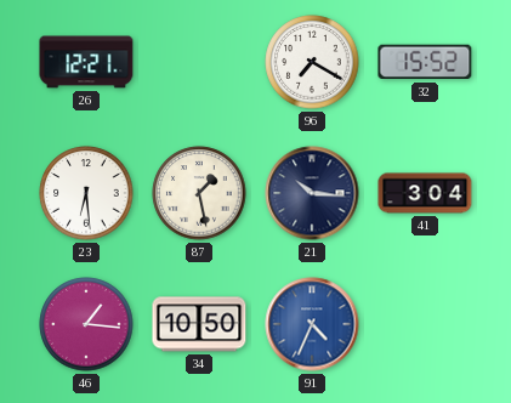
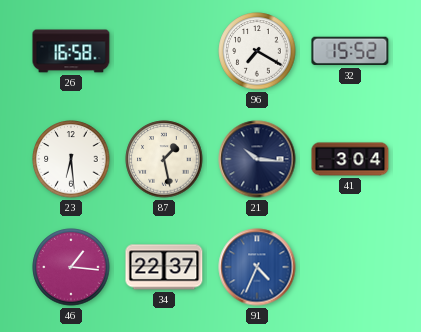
26: 12:21 -> 16:58
34: 10:50 -> 22:37
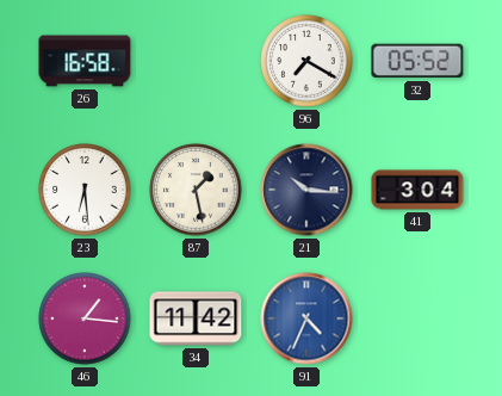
32: 15:52 -> 05:52
34: 22:37 -> 11:42
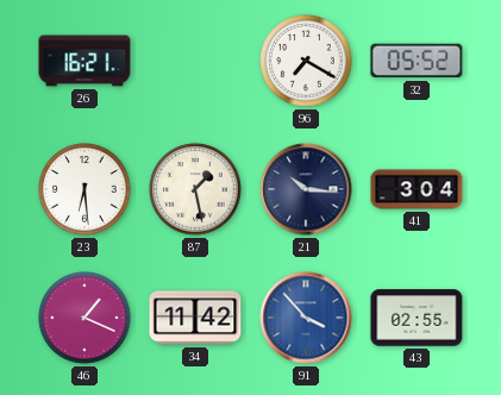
26: 16:58 -> 16:21
46: 1:16 -> 1:19
91: 4:34 -> 3:53
43: none -> 02:55
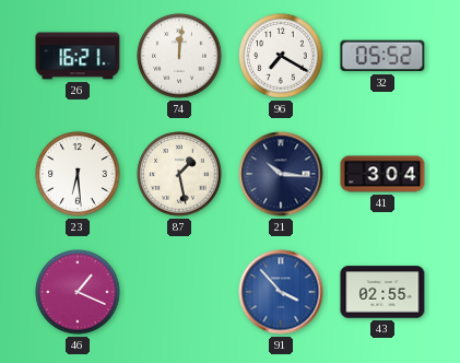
74: none -> 12:01
34: 11:42 -> none
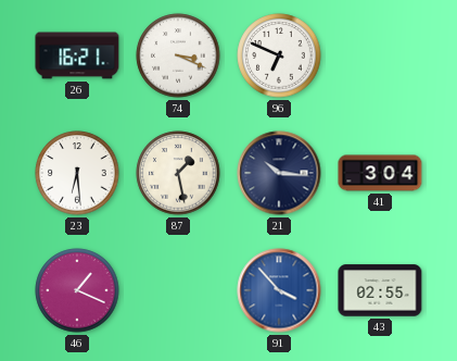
74: 12:01 -> 3:19
96: 7:20 -> 6:49
32: 05:52 -> none
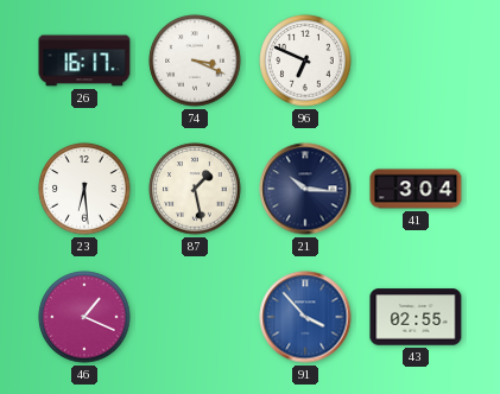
26: 16:21 -> 16:17
